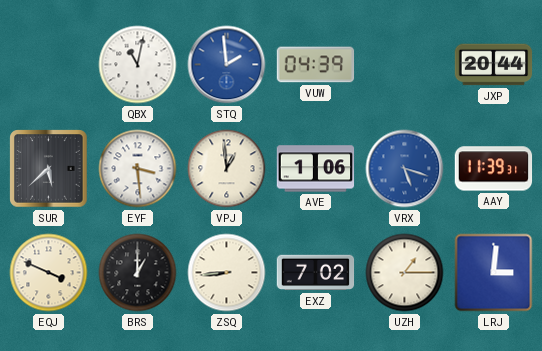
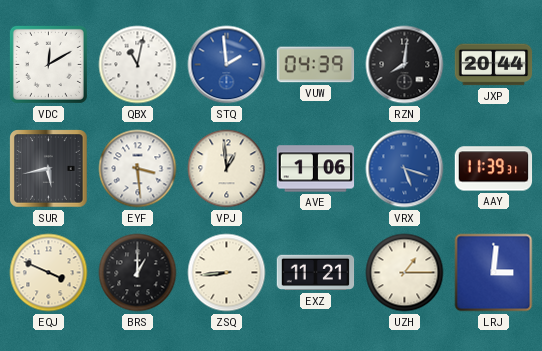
VDC: none -> 12:10
RZN: none -> 8:01
SUR: 5:38 -> 5:43
EXZ: 7:02 -> 11:21
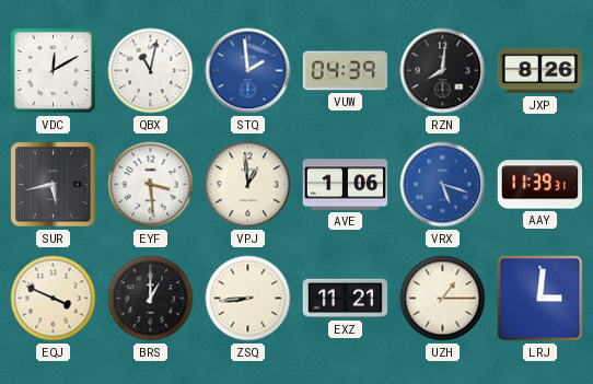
JXP: 20:44 -> 8:26
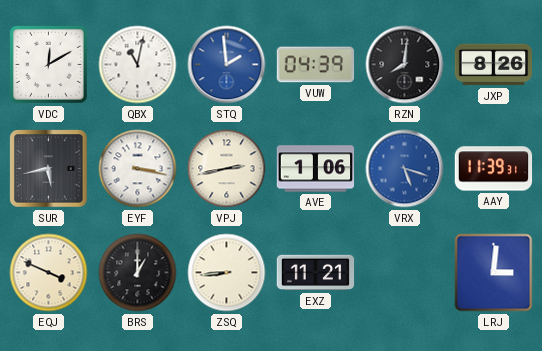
EYF: 3:29 -> 3:17
VPJ: 12:59 -> 2:43
UZH: 1:15 -> none
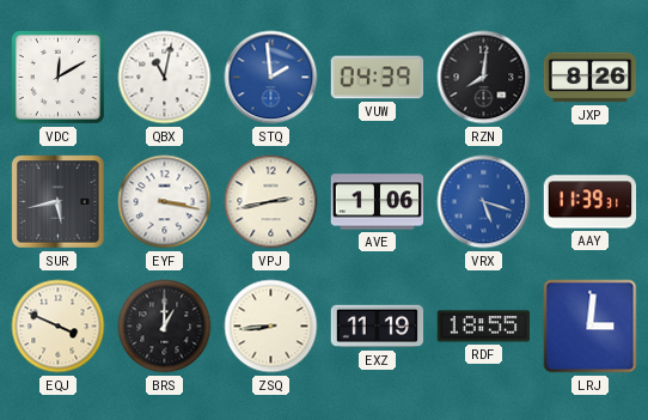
EXZ: 11:21 -> 11:19
RDF: none -> 18:55
